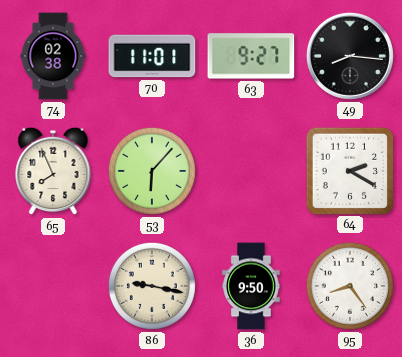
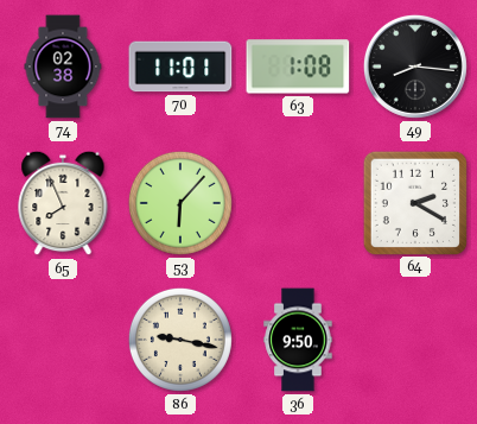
63: 9:27 -> 1:08
95: 8:24 -> none
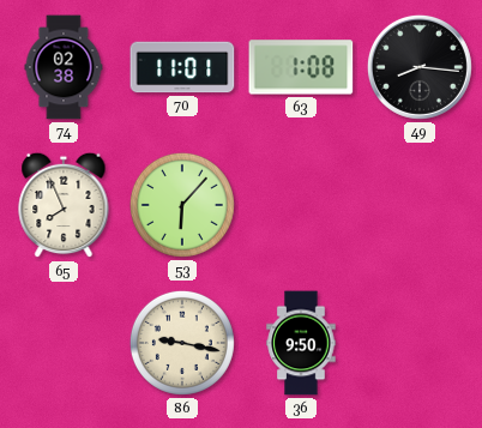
64: 2:20 -> none
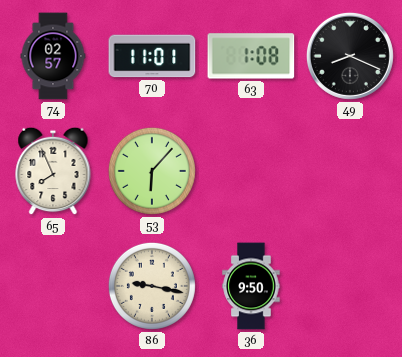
74: 02:38 -> 02:57
49: 8:16 -> 8:19
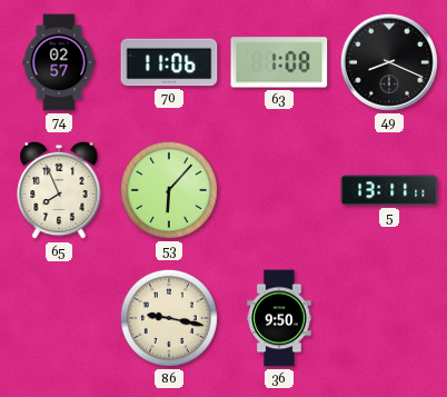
70: 11:01 -> 11:06
5: none -> 13:11
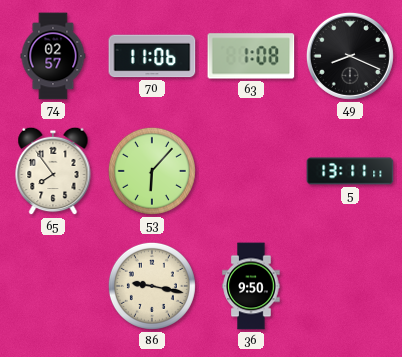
65: 7:56 -> 7:54
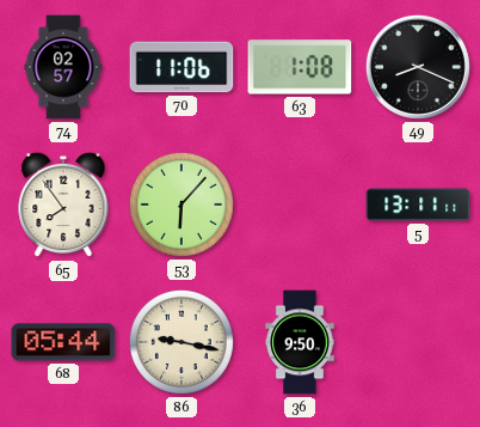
68: none -> 05:44
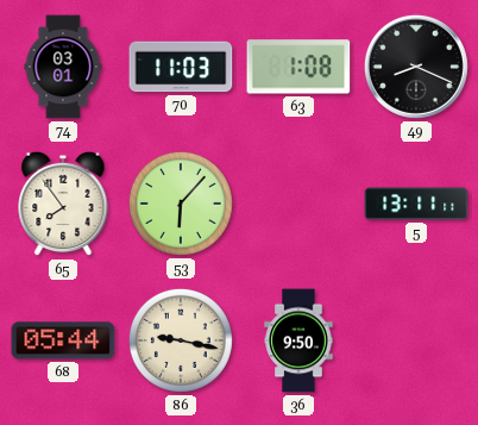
74: 02:57 -> 03:01
70: 11:06 -> 11:03
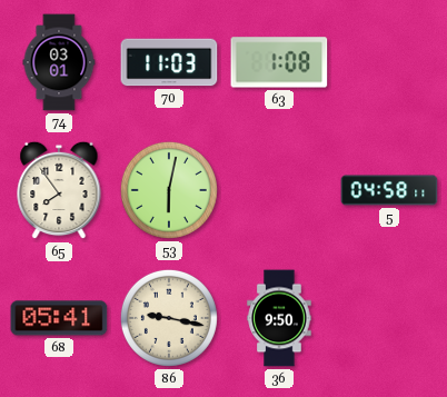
49: 8:19 -> none
53: 6:07 -> 6:02
5: 13:11 -> 04:58
68: 05:44 -> 05:41
